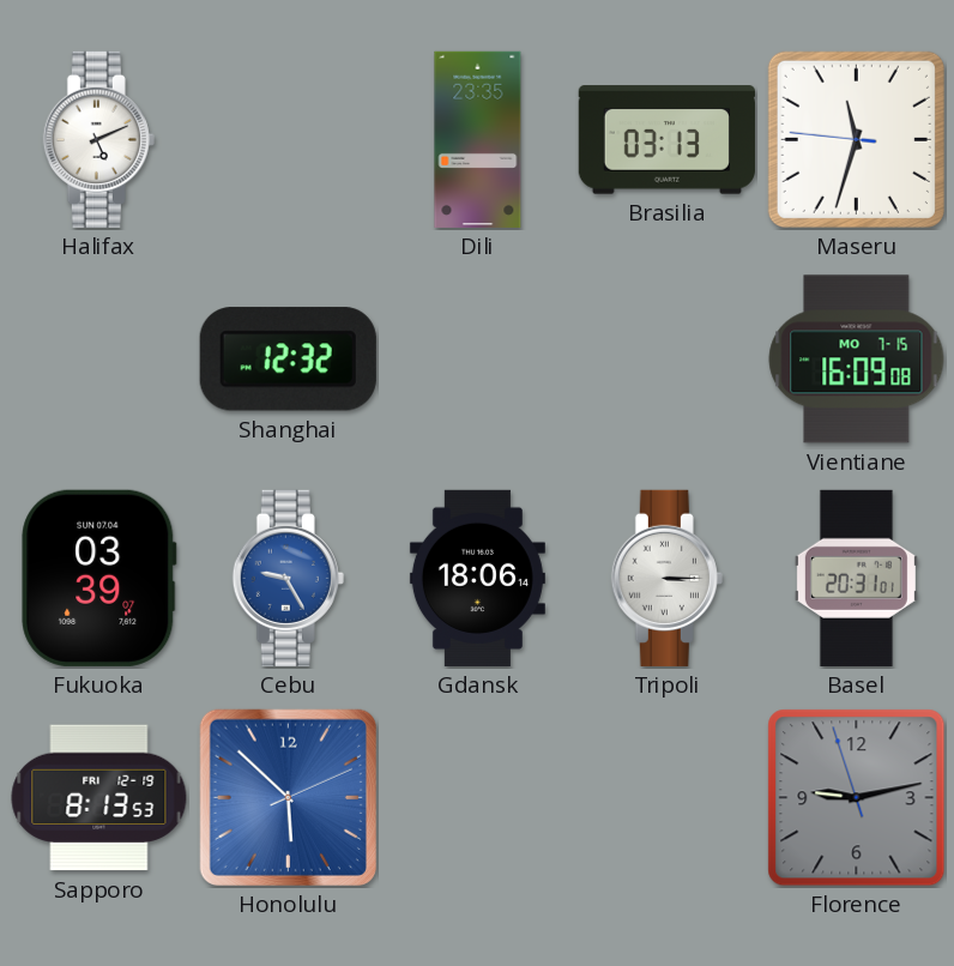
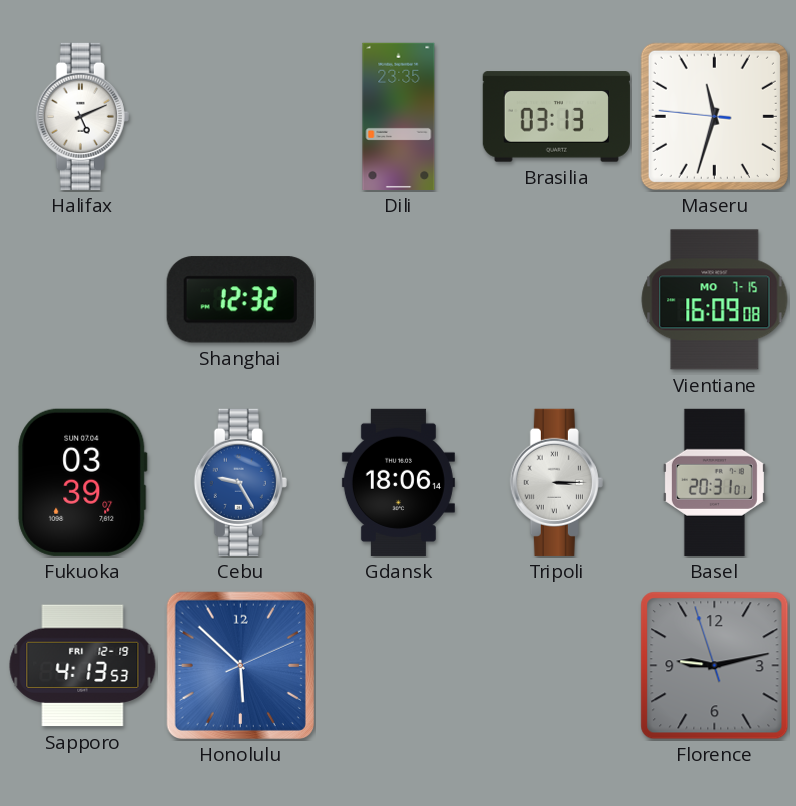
Sapporo: 8:13 -> 4:13
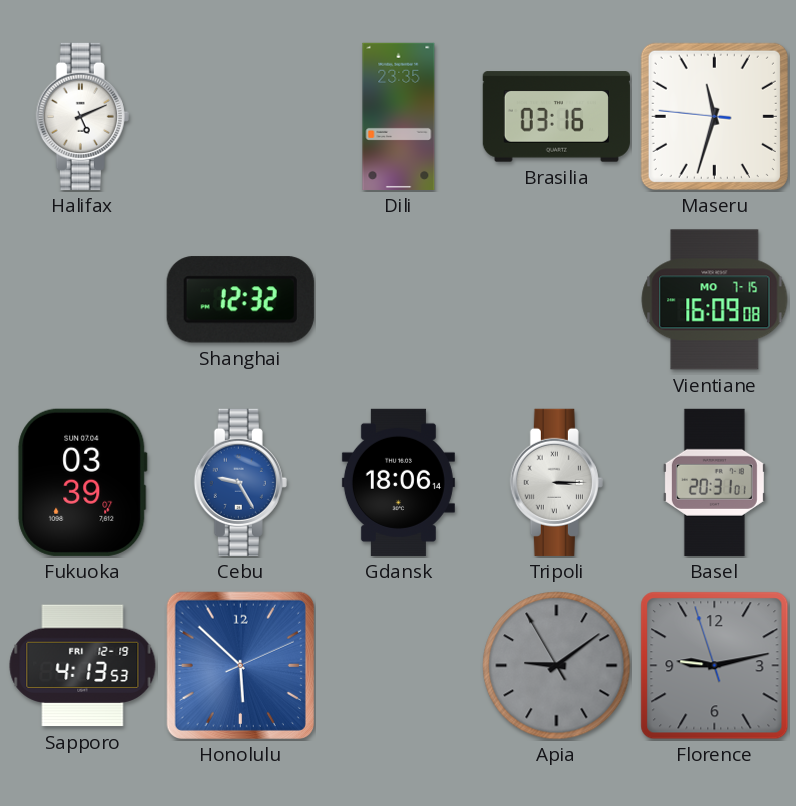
Brasilia: 03:13 -> 03:16
Apia: none -> 9:08
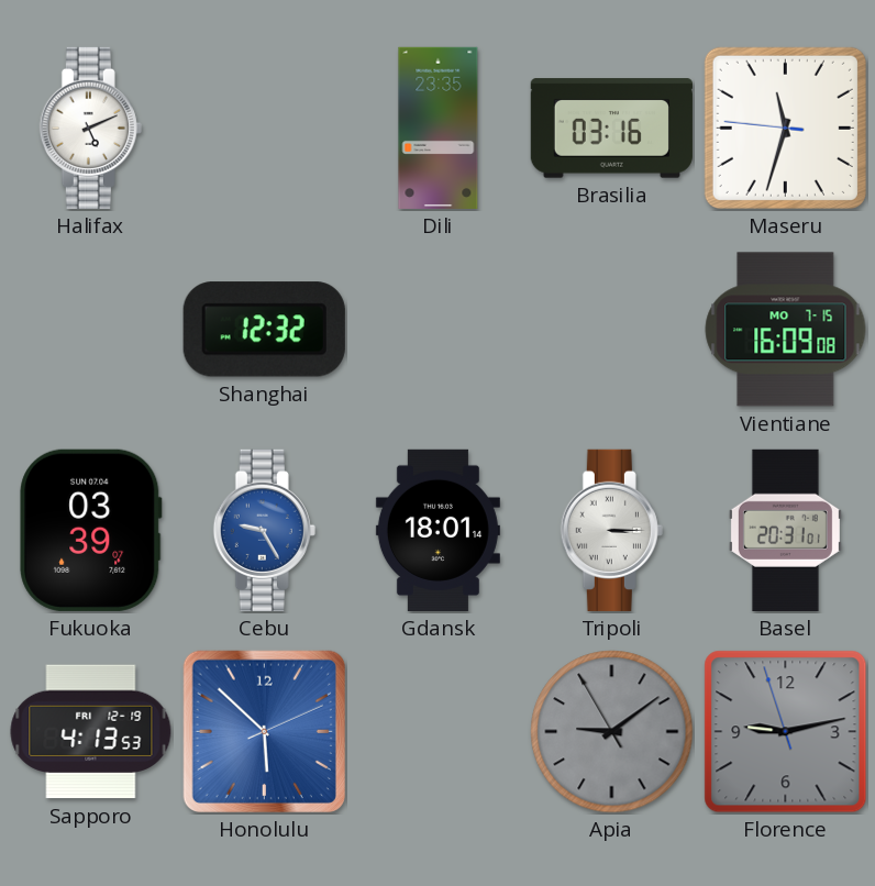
Gdansk: 18:06 -> 18:01
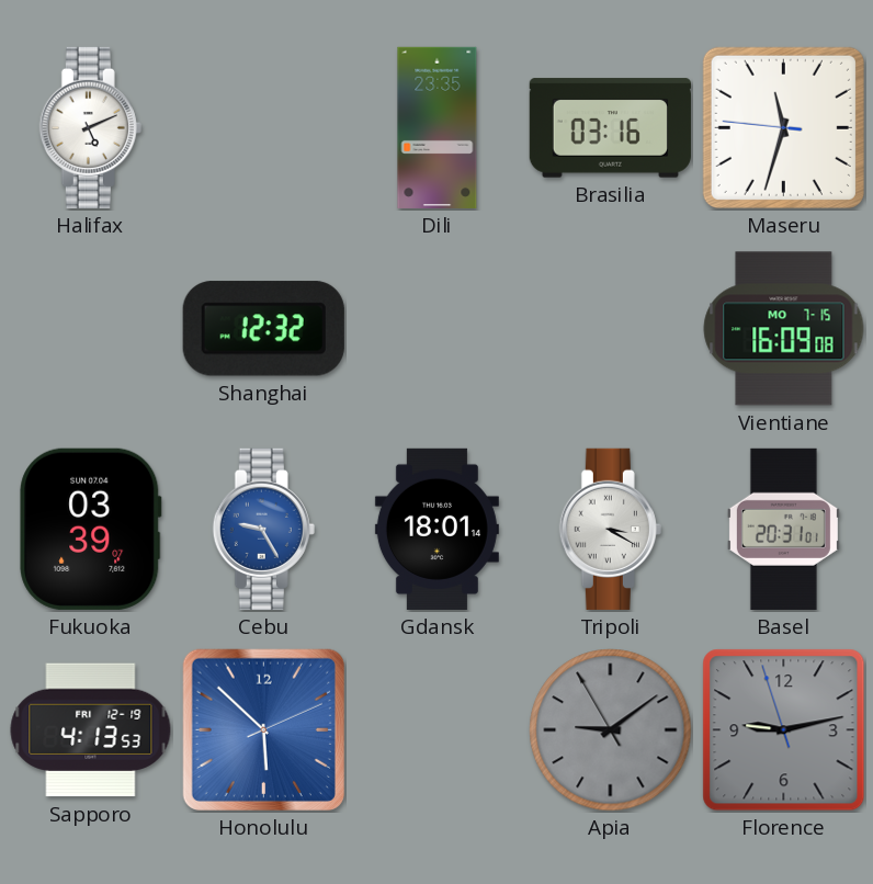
Tripoli: 3:15 -> 3:20
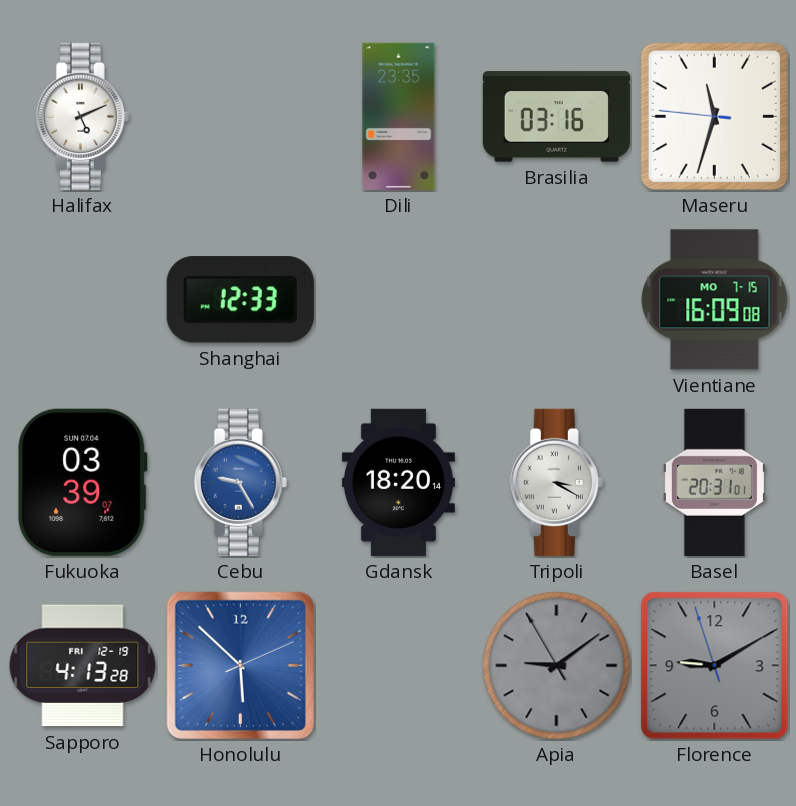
Shanghai: 12:32 -> 12:33
Gdansk: 18:01 -> 18:20
Sapporo: 4:13:53 -> 4:13:28
Florence: 9:12 -> 9:09
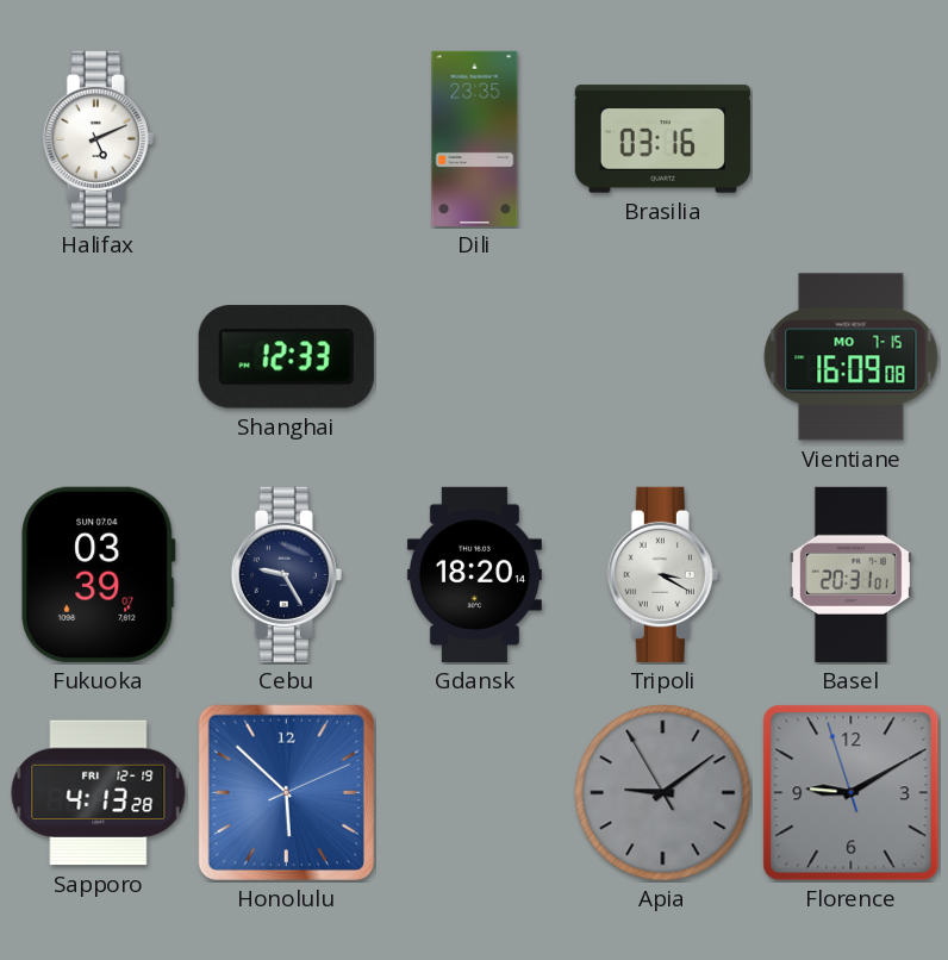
Maseru: 11:32 -> none
Cebu dial: blue -> navy
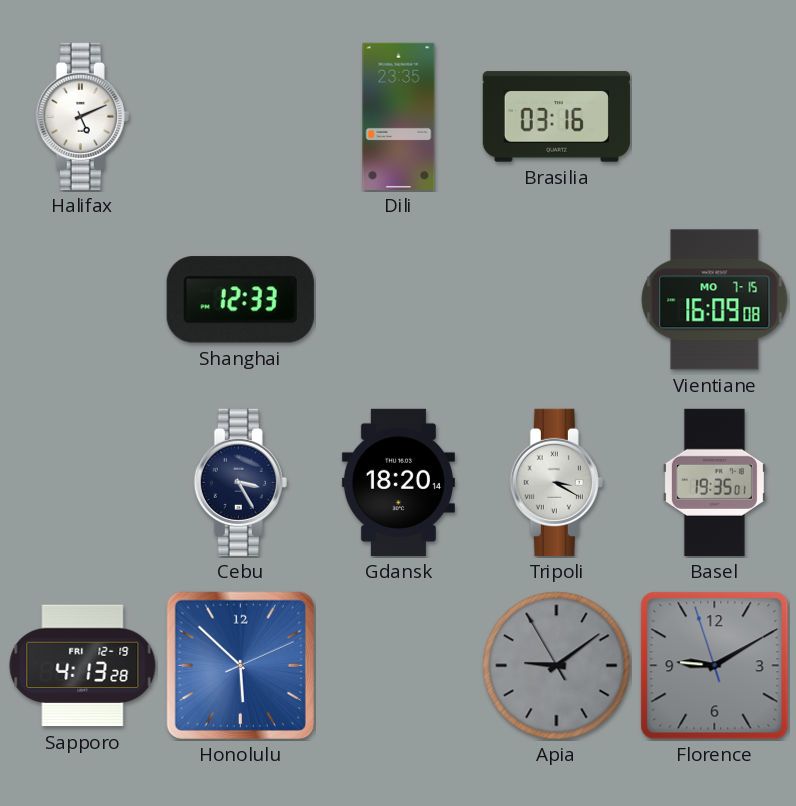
Fukuoka: 03:39 -> none
Cebu: 9:25 -> 3:25
Basel: 20:31 -> 19:35
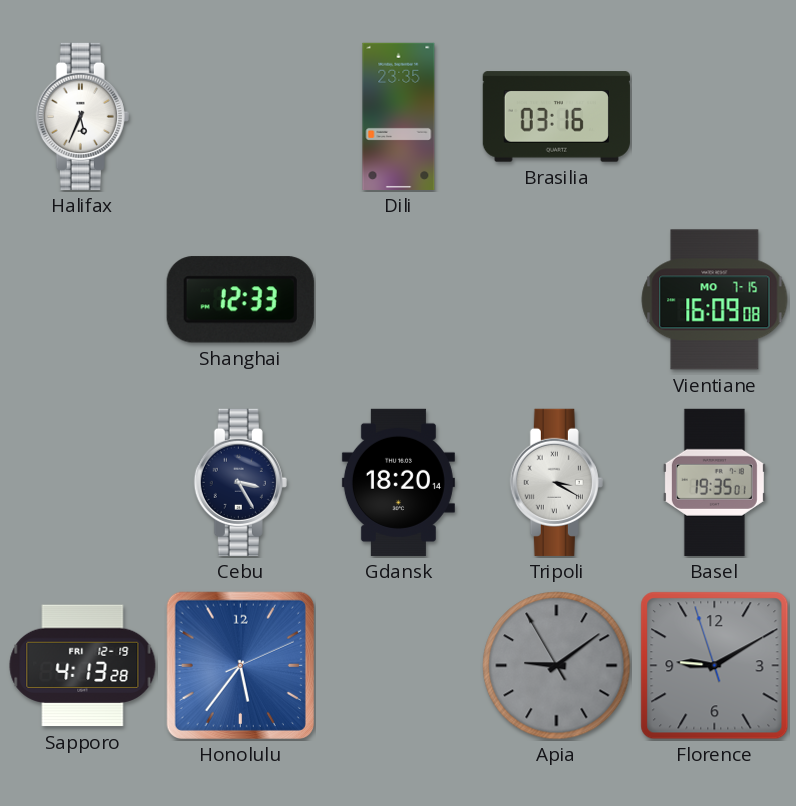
Halifax: 5:11 -> 5:34
Honolulu: 5:52 -> 5:36
